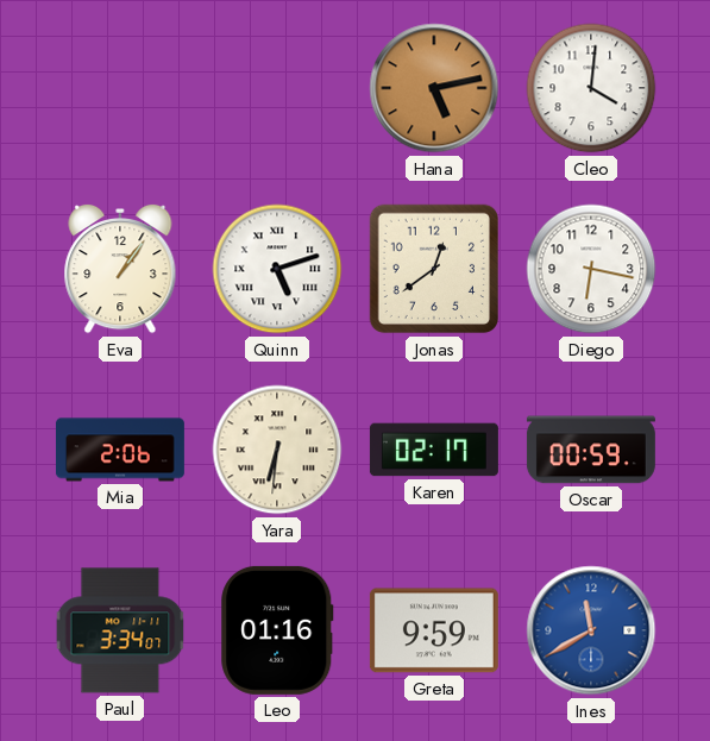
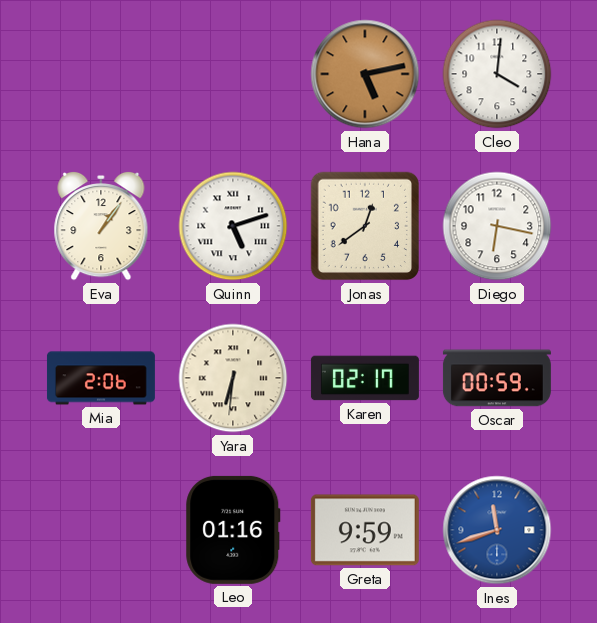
Paul: 3:34 -> none
Ines: 11:40 -> 11:42
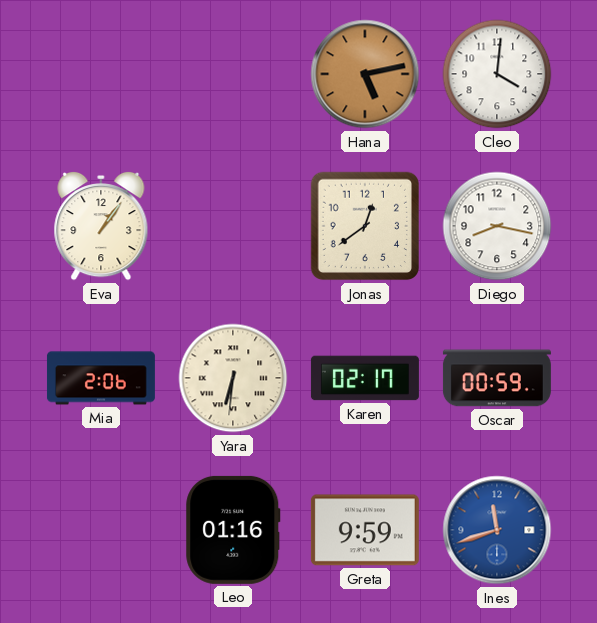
Quinn: 5:12 -> none
Diego: 6:17 -> 8:17
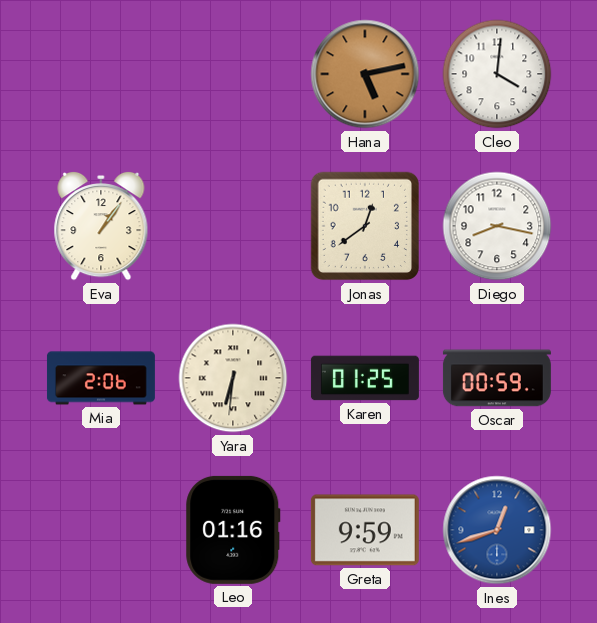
Karen: 02:17 -> 01:25
Ines: 11:42 -> 12:42
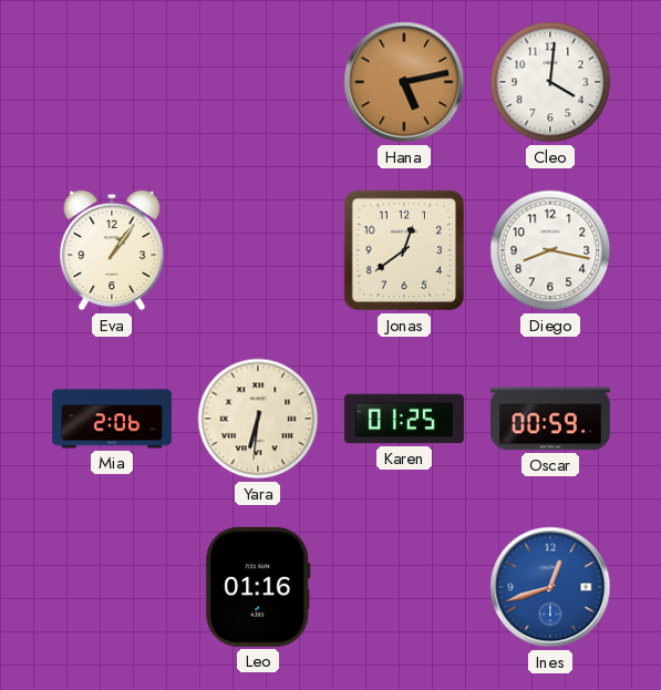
Greta: 9:59 -> none
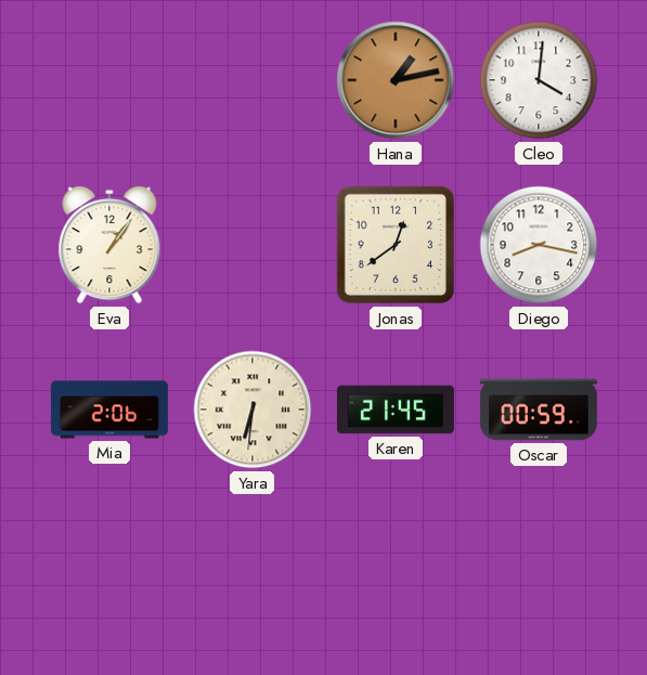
Hana: 5:13 -> 1:13
Karen: 01:25 -> 21:45
Leo: 01:16 -> none
Ines: 12:42 -> none
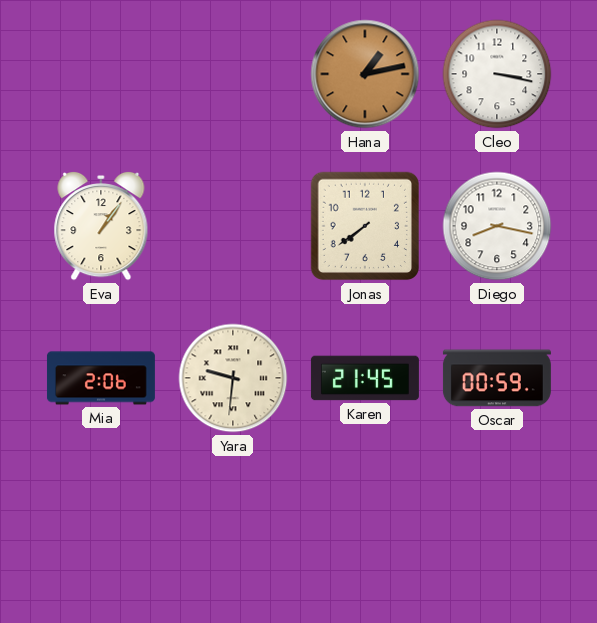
Cleo: 4:01 -> 3:17
Jonas: 12:39 -> 7:39
Yara: 6:31 -> 9:31
